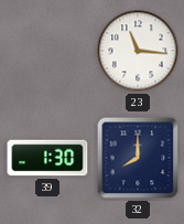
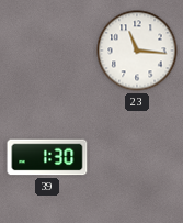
32: 8:00 -> none
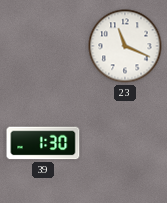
23: 11:16 -> 11:19
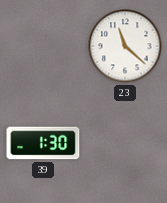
23: 11:19 -> 11:22
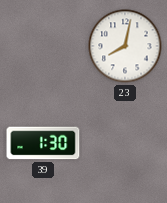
23: 11:22 -> 8:02
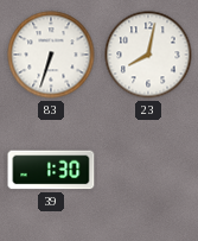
83: none -> 6:33
